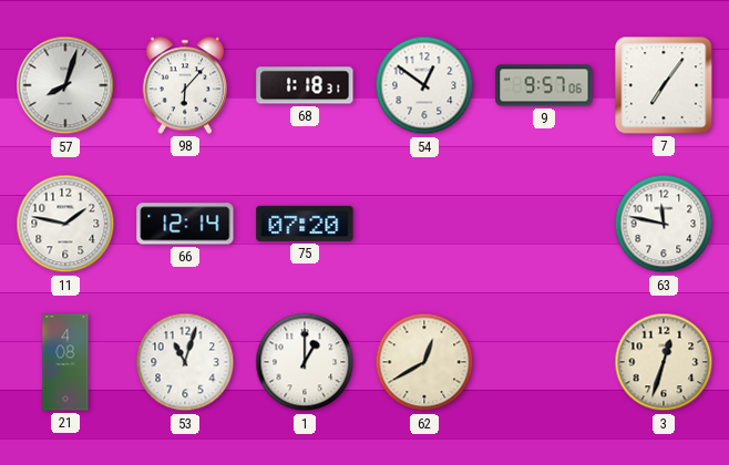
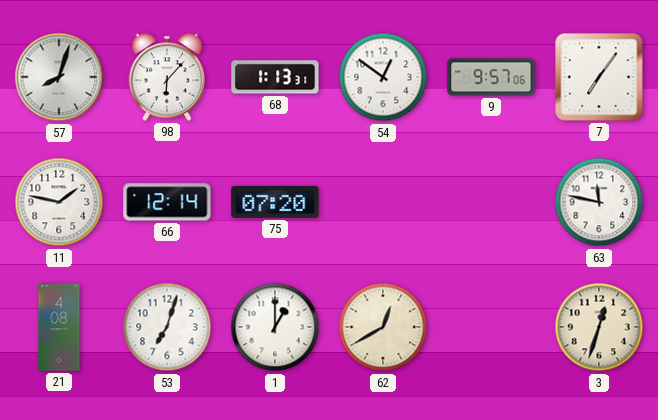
68: 1:18 -> 1:13
53: 11:03 -> 7:03
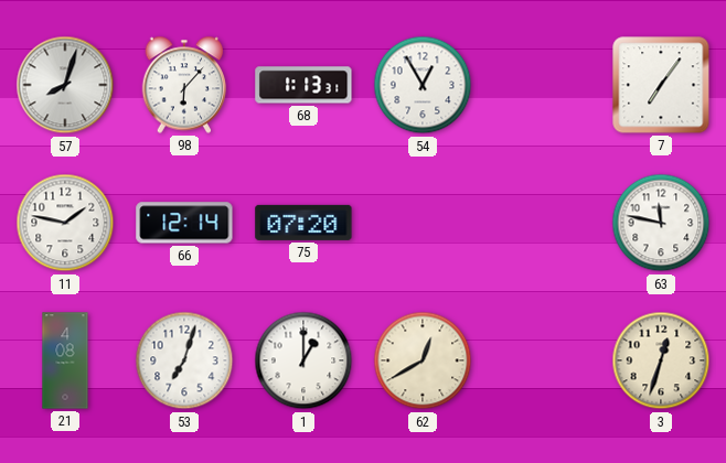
54: 12:51 -> 12:55
9: 9:57 -> none
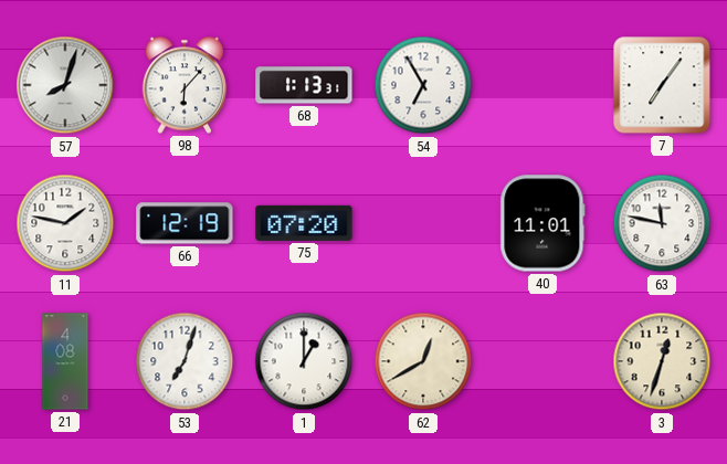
54: 12:55 -> 6:55
66: 12:14 -> 12:19
40: none -> 11:01
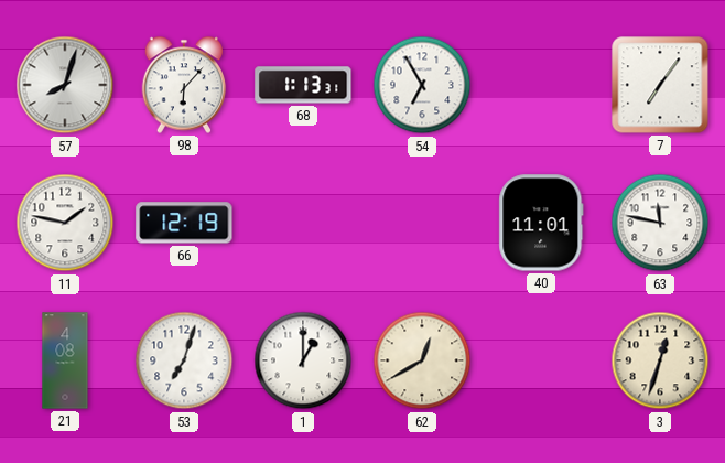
75: 07:20 -> none
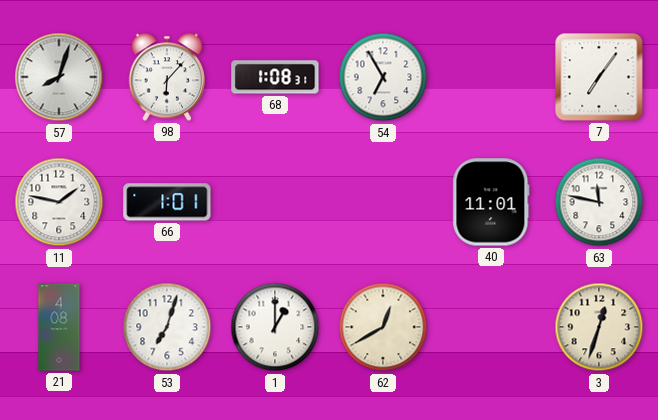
68: 1:13 -> 1:08
66: 12:19 -> 1:01
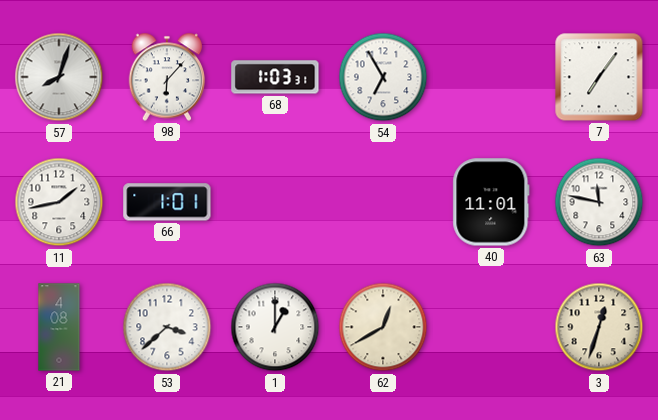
68: 1:08 -> 1:03
11: 1:47 -> 1:43
53: 7:03 -> 3:38
